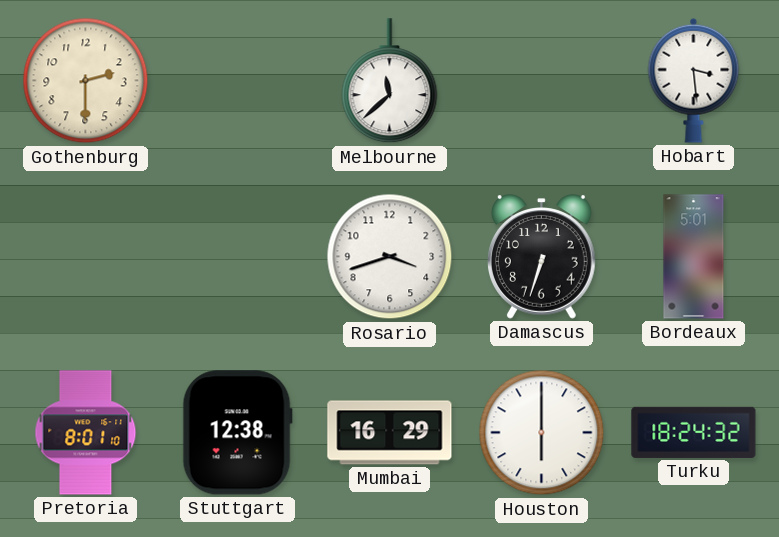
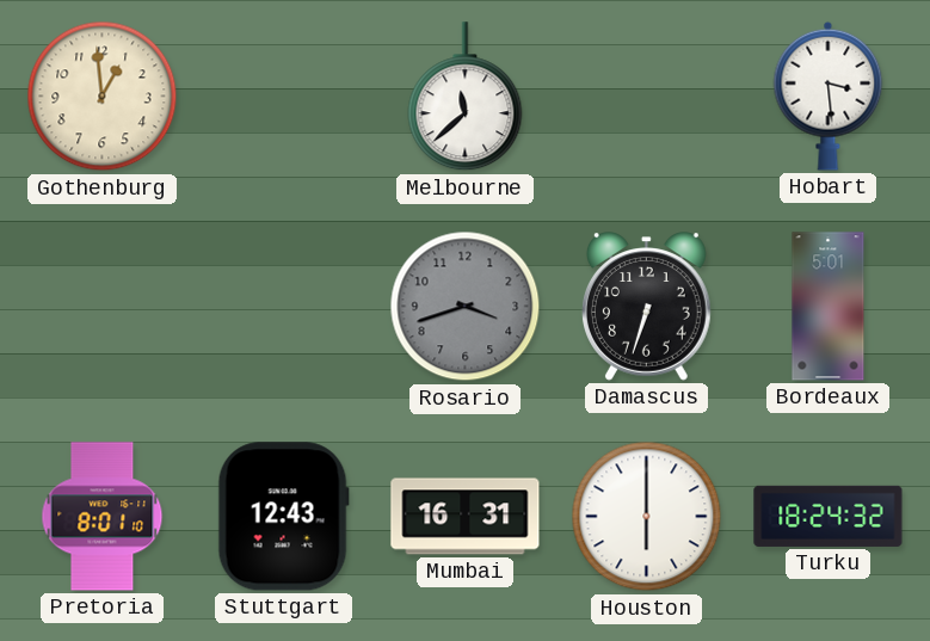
Gothenburg: 2:30 -> 12:59
Rosario dial: white -> grey
Stuttgart: 12:38 -> 12:43
Mumbai: 16:29 -> 16:31
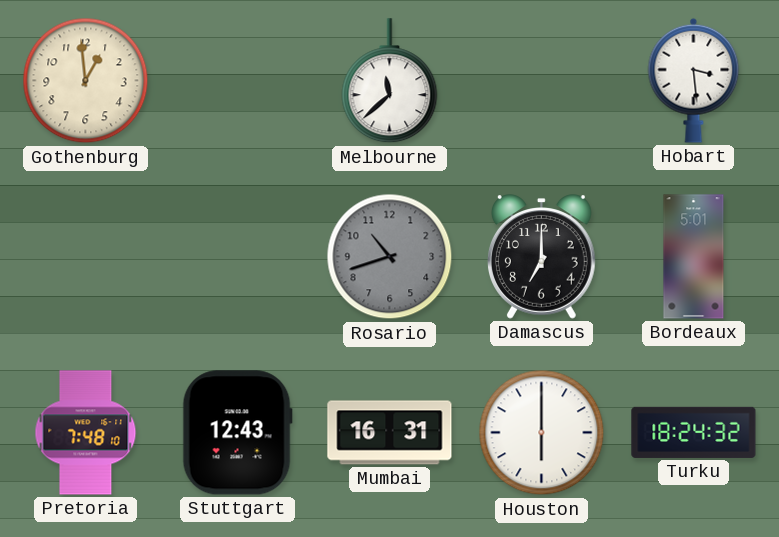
Rosario: 3:42 -> 10:42
Damascus: 6:33 -> 7:00
Pretoria: 8:01 -> 7:48
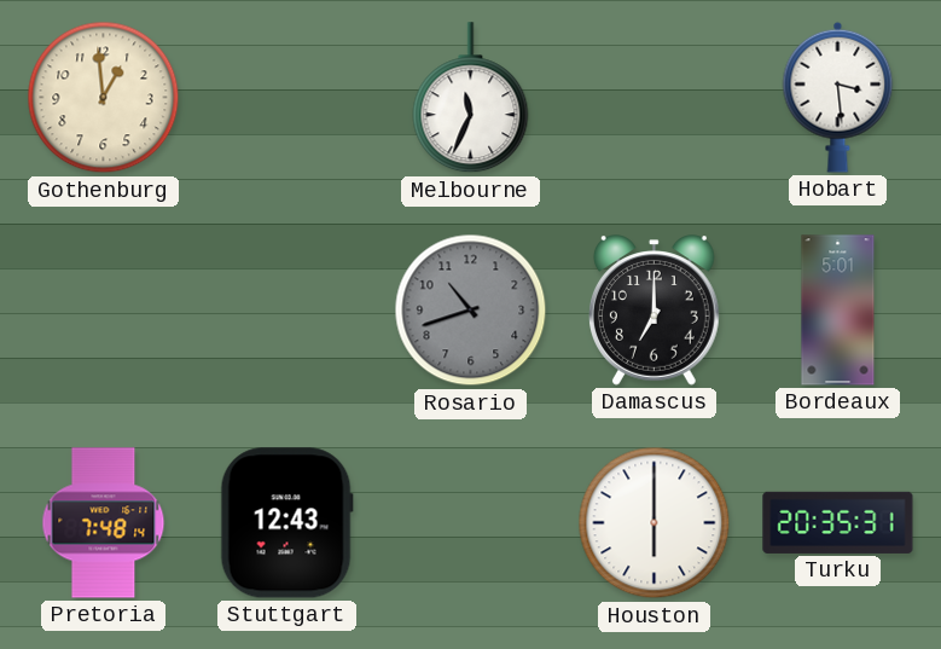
Melbourne: 11:38 -> 11:34
Pretoria: 7:48:10 -> 7:48:14
Mumbai: 16:31 -> none
Turku: 18:24 -> 20:35
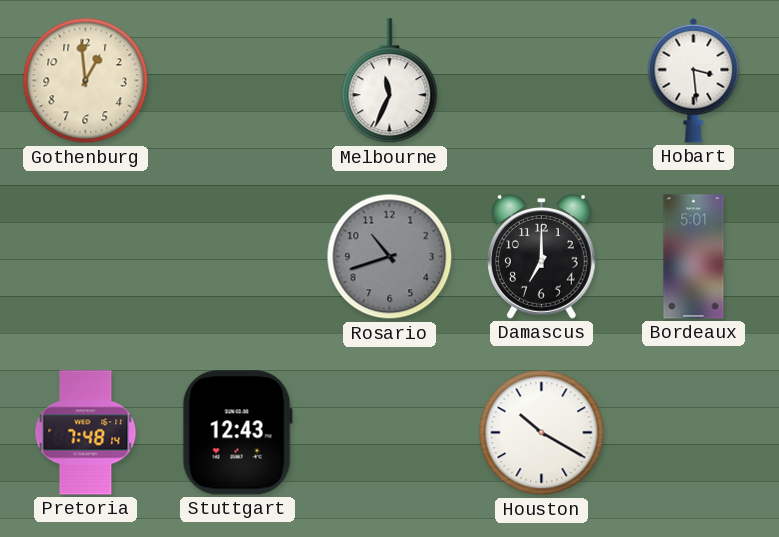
Houston: 6:00 -> 10:20
Turku: 20:35 -> none
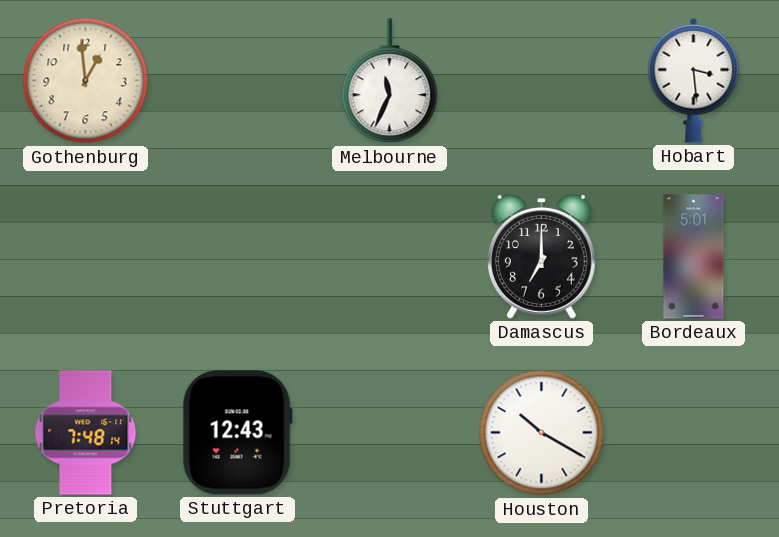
Rosario: 10:42 -> none
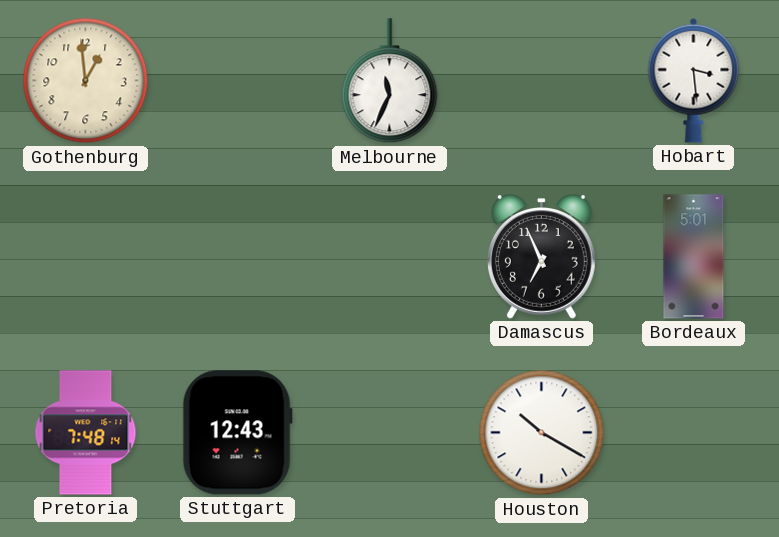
Damascus: 7:00 -> 6:56
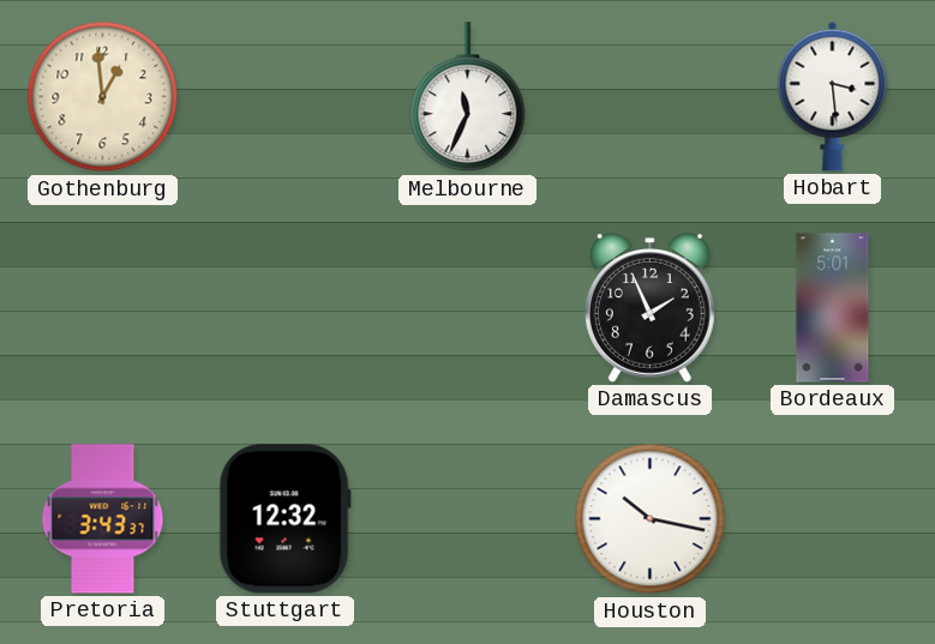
Damascus: 6:56 -> 1:56
Pretoria: 7:48 -> 3:43
Stuttgart: 12:43 -> 12:32
Houston: 10:20 -> 10:17
